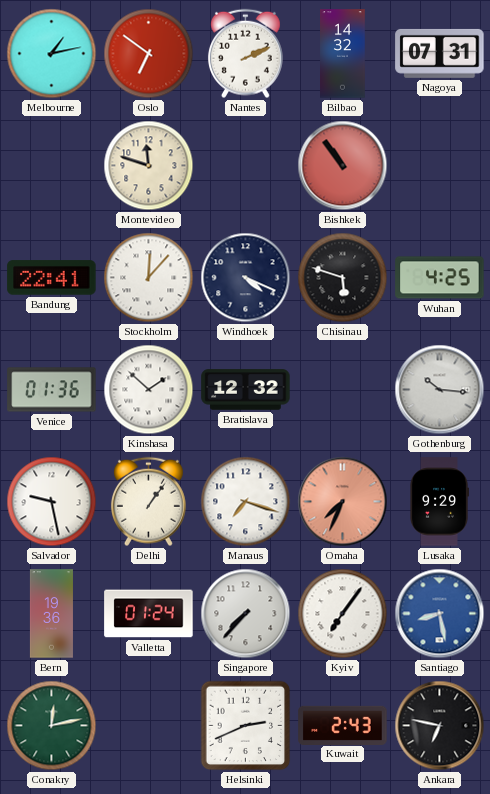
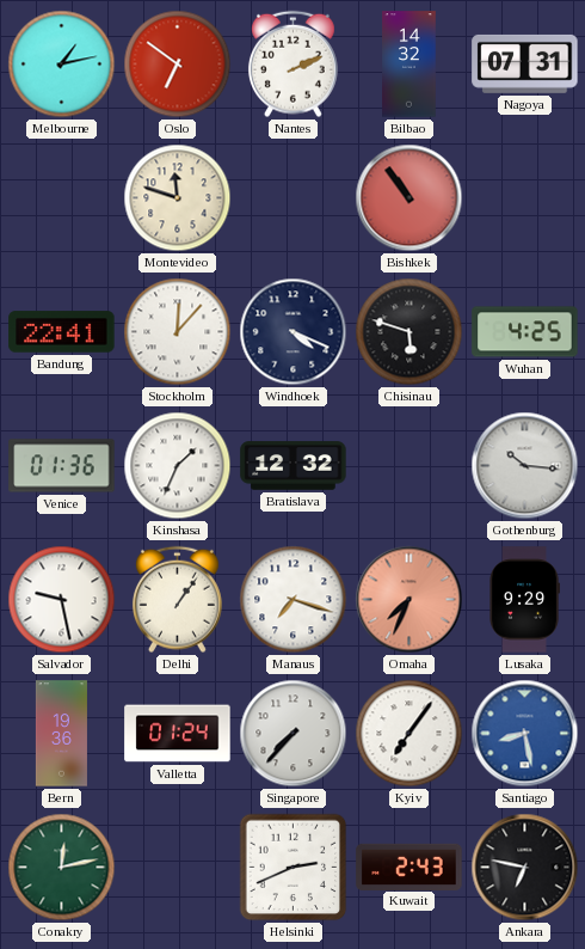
Kinshasa: 1:52 -> 1:34
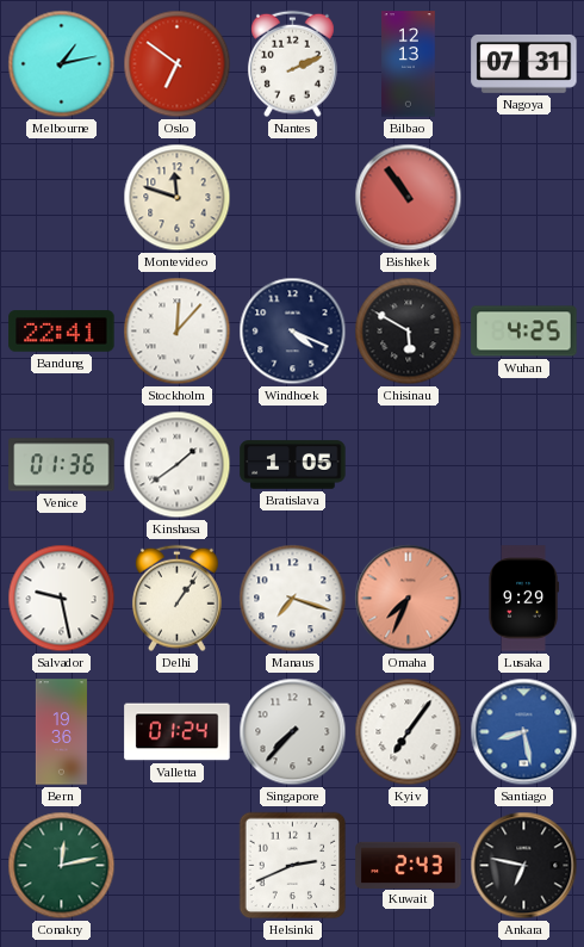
Bilbao: 14:32 -> 12:13
Chisinau: 5:48 -> 5:50
Kinshasa: 1:34 -> 1:39
Bratislava: 12:32 -> 1:05
Gothenburg: 10:16 -> none
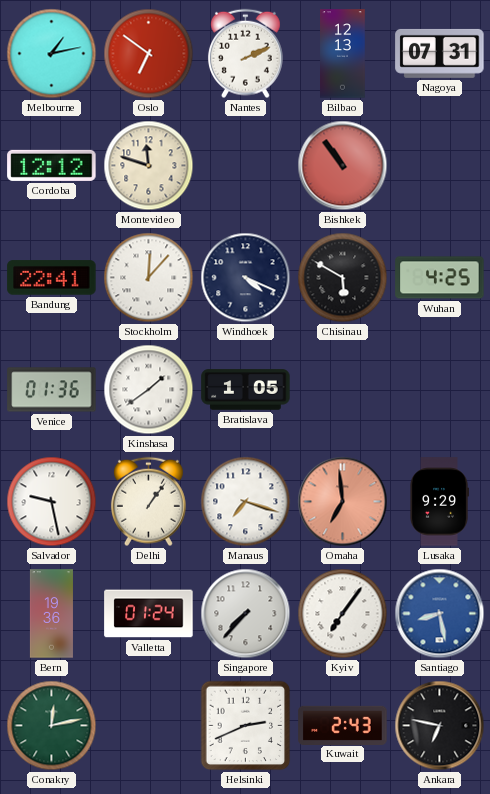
Cordoba: none -> 12:12
Omaha: 7:34 -> 6:59
